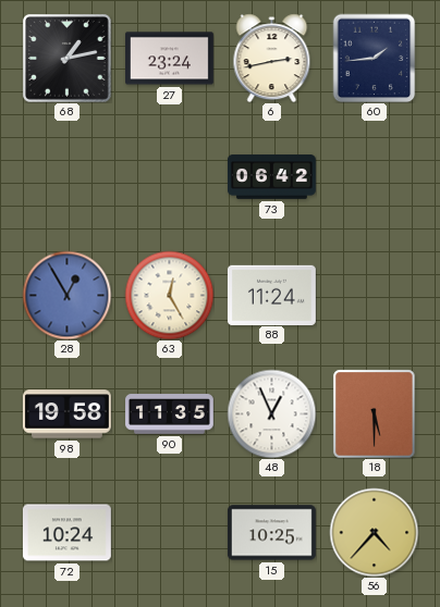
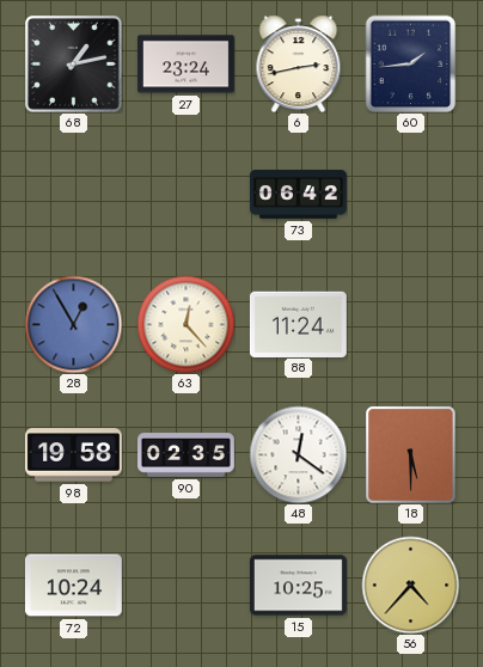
63: 12:25 -> 12:23
90: 11:35 -> 02:35
48: 12:56 -> 12:21
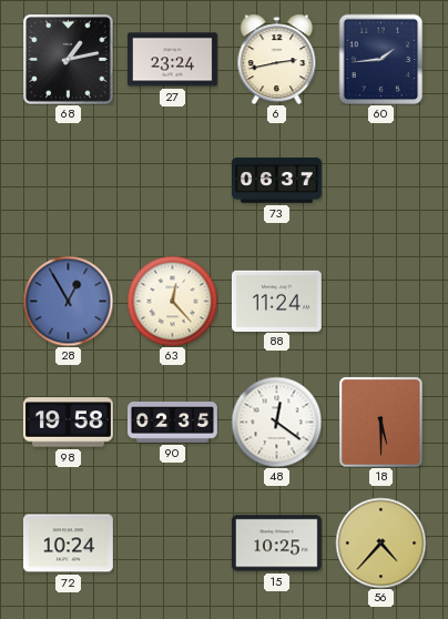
73: 06:42 -> 06:37
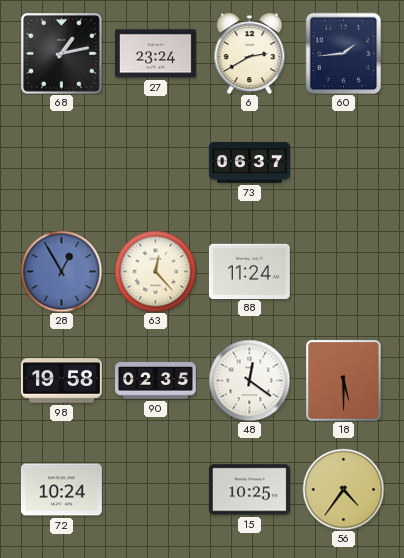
6: 2:43 -> 2:40
56: 4:37 -> 4:36
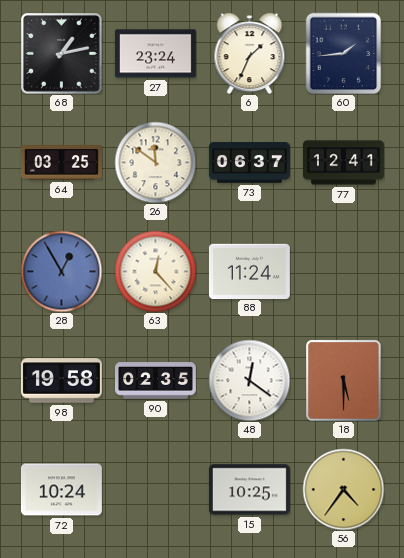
6: 2:40 -> 1:34
64: none -> 03:25
26: none -> 11:51
77: none -> 12:41
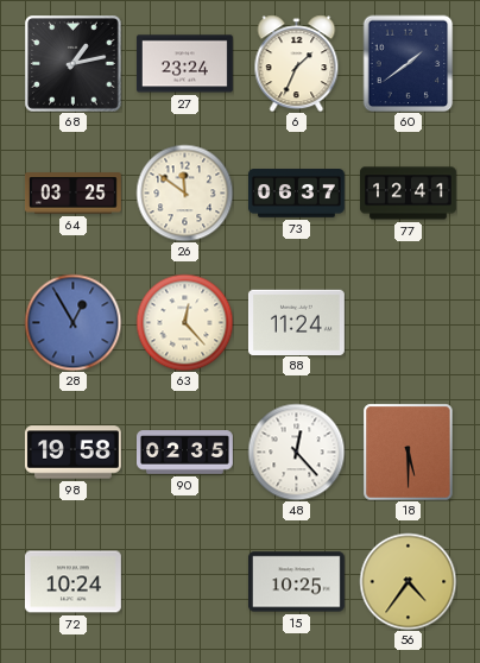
60: 1:44 -> 1:39
48: 12:21 -> 12:23
